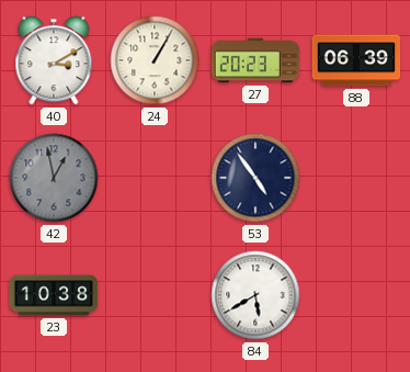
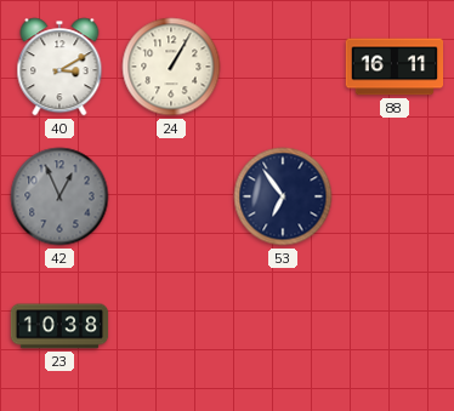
27: 20:23 -> none
88: 06:39 -> 16:11
42: 12:58 -> 12:56
53: 4:54 -> 6:54
84: 5:40 -> none
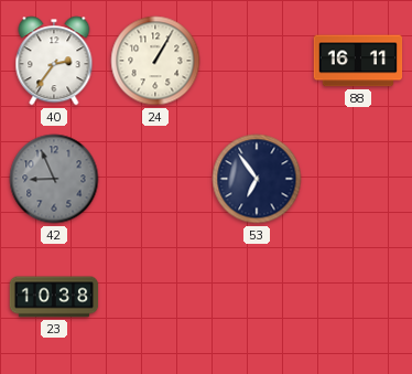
40: 3:10 -> 2:36
42: 12:56 -> 8:56
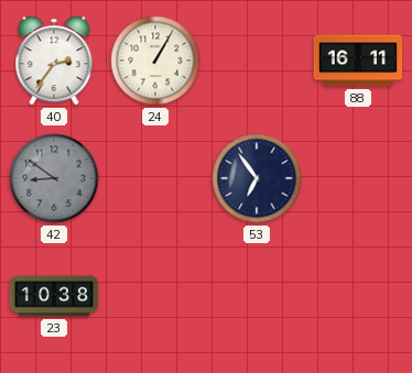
42: 8:56 -> 8:51
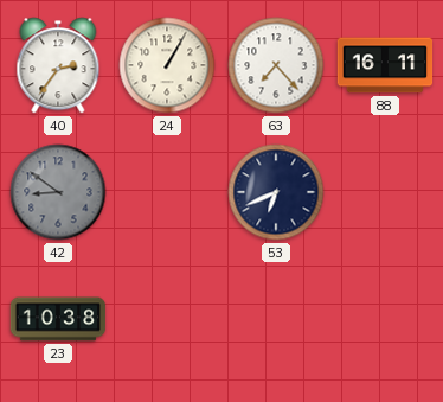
63: none -> 7:23
53: 6:54 -> 6:41
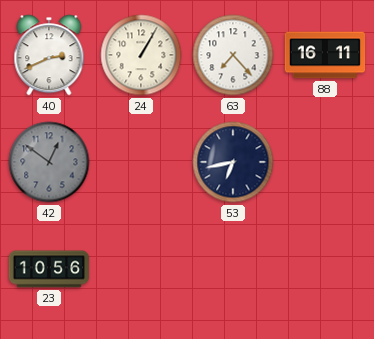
40: 2:36 -> 2:41
42: 8:51 -> 12:51
53: 6:41 -> 6:43
23: 10:38 -> 10:56
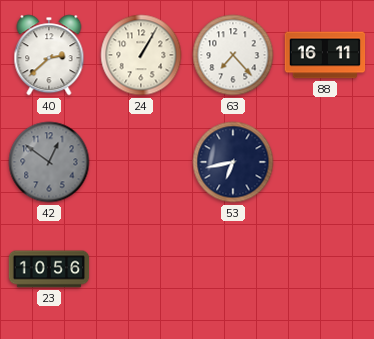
40: 2:41 -> 2:38
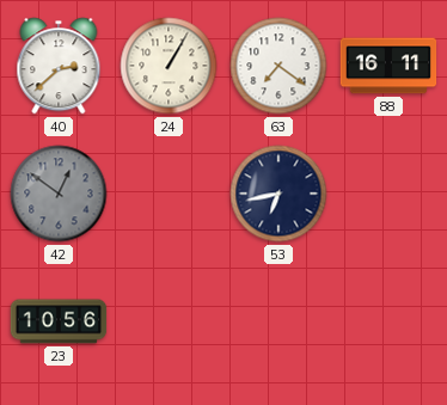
63: 7:23 -> 7:21
